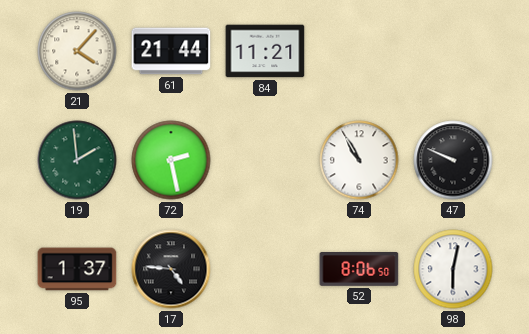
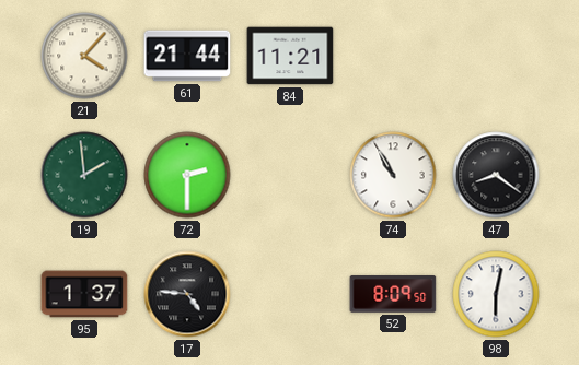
72: 2:28 -> 2:30
47: 9:49 -> 8:21
52: 8:06 -> 8:09
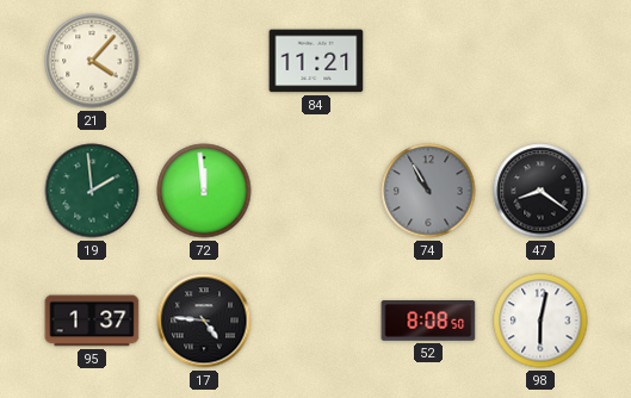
61: 21:44 -> none
72: 2:30 -> 11:59
74 dial: white -> grey
52: 8:09 -> 8:08
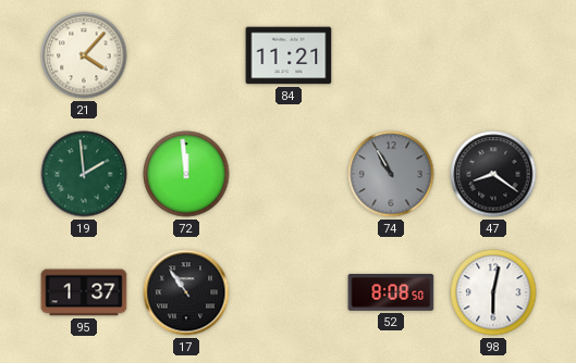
17: 4:46 -> 10:54
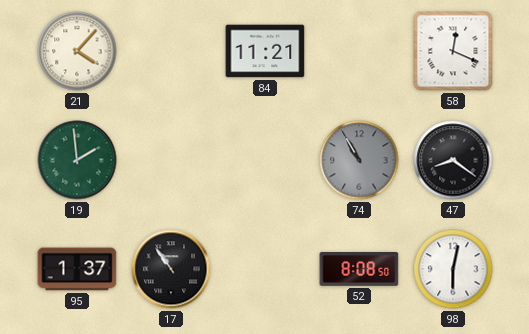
58: none -> 12:19
72: 11:59 -> none
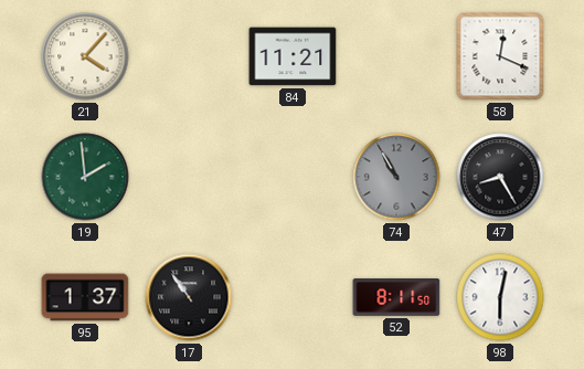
47: 8:21 -> 8:25
52: 8:08 -> 8:11
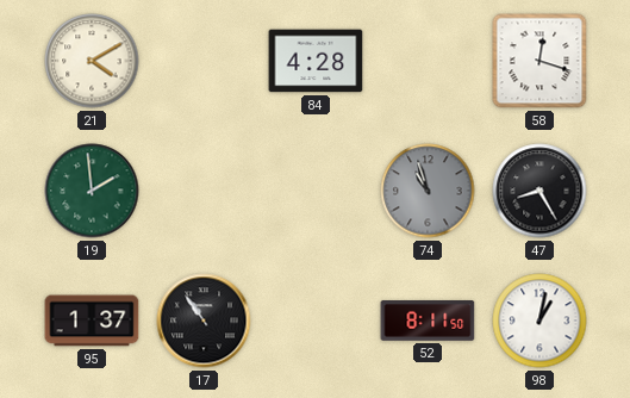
21: 4:07 -> 4:10
84: 11:21 -> 4:28
58: 12:19 -> 12:18
74: 10:55 -> 10:57
98: 6:02 -> 1:02
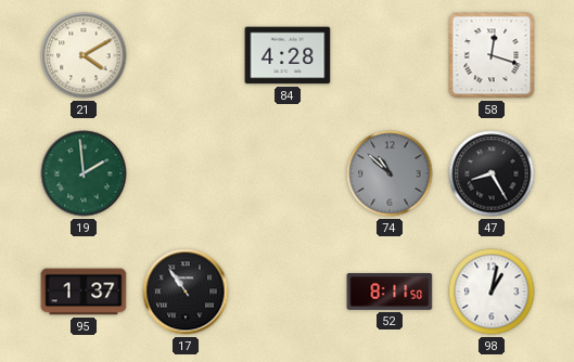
74: 10:57 -> 10:52
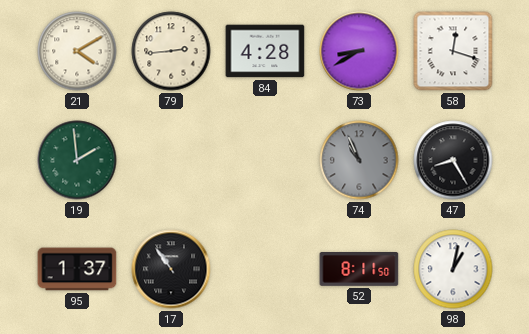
79: none -> 2:44
73: none -> 8:40
74: 10:52 -> 10:56
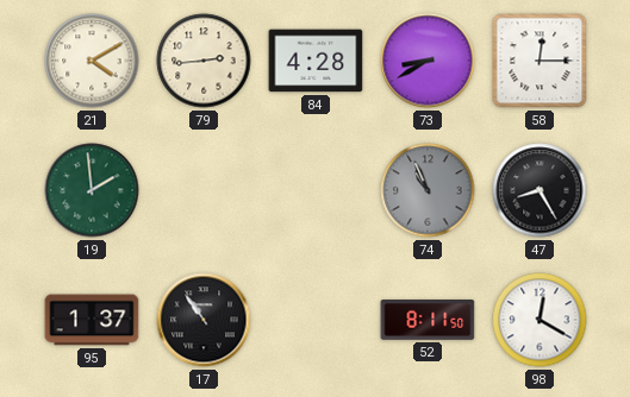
58: 12:18 -> 12:15
98: 1:02 -> 12:20
